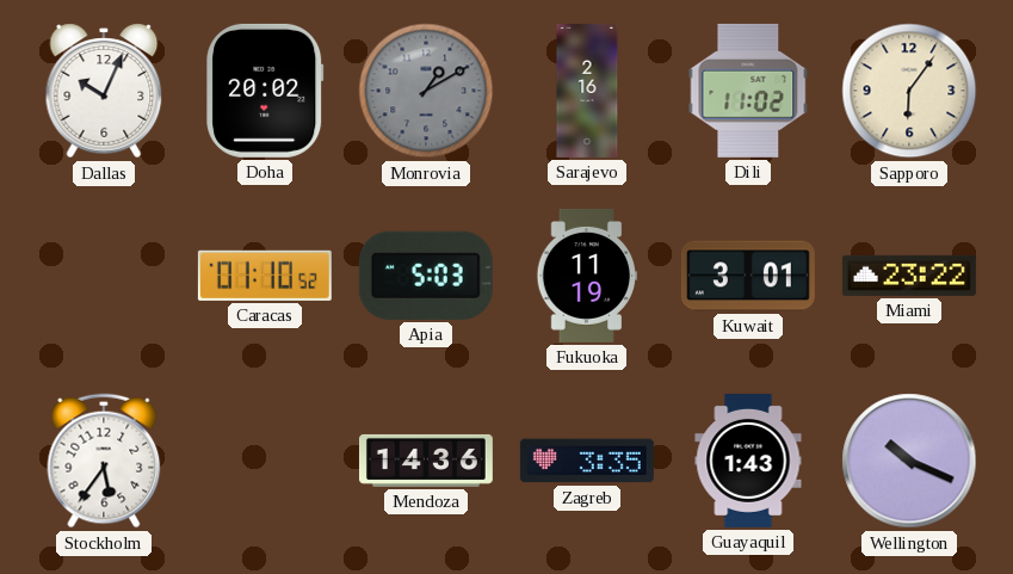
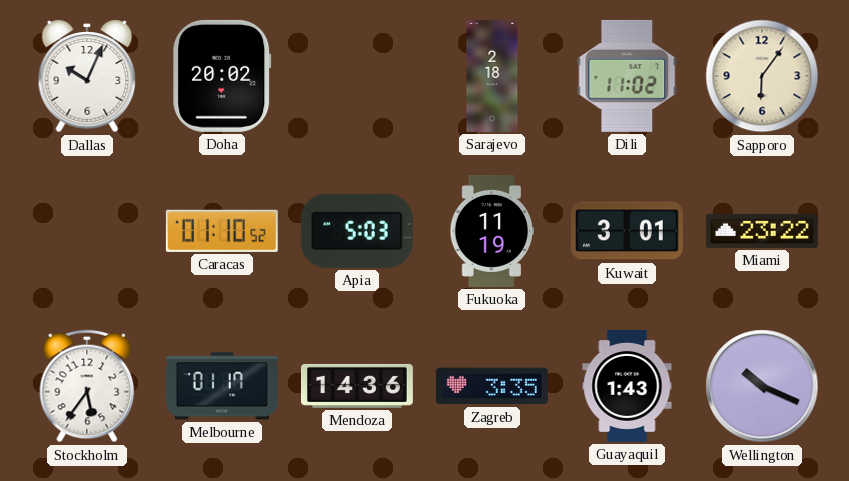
Monrovia: 1:10 -> none
Sarajevo: 2:16 -> 2:18
Melbourne: none -> 01:17
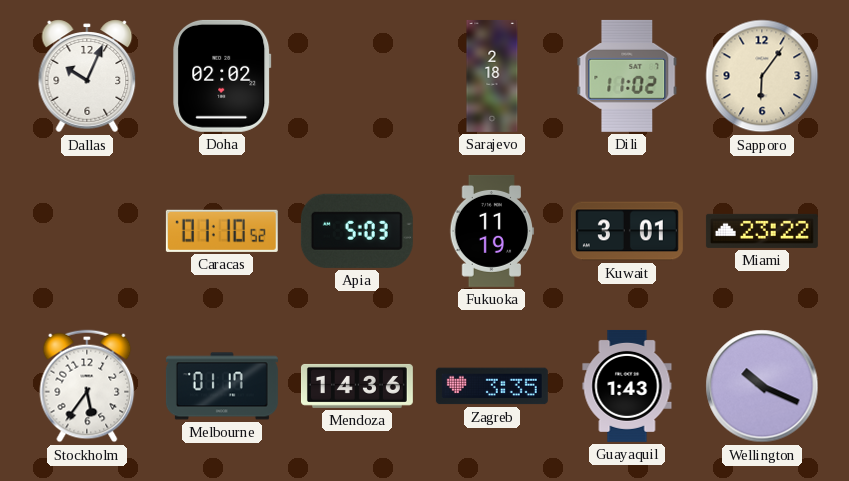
Doha: 20:02 -> 02:02
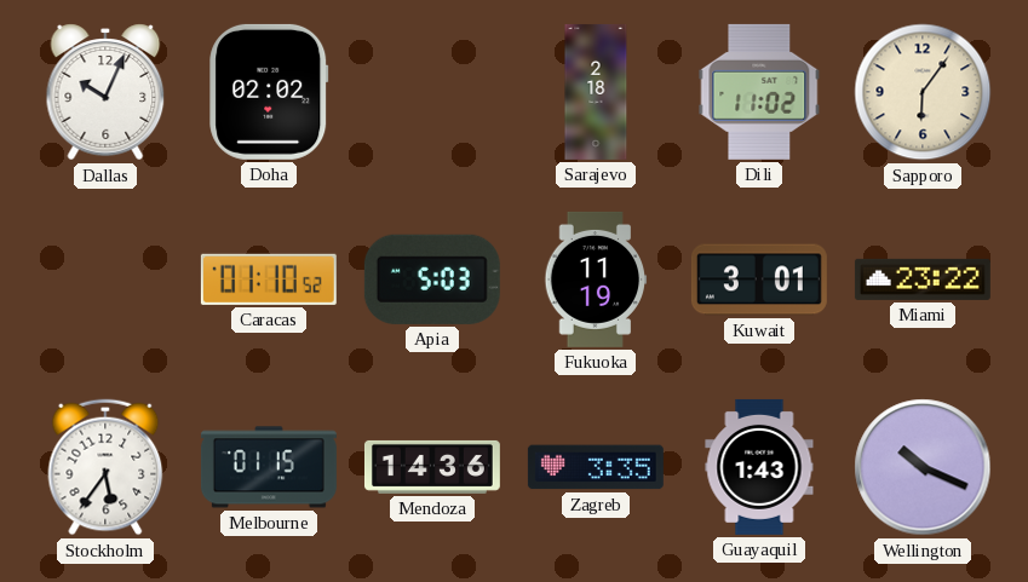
Melbourne: 01:17 -> 01:15
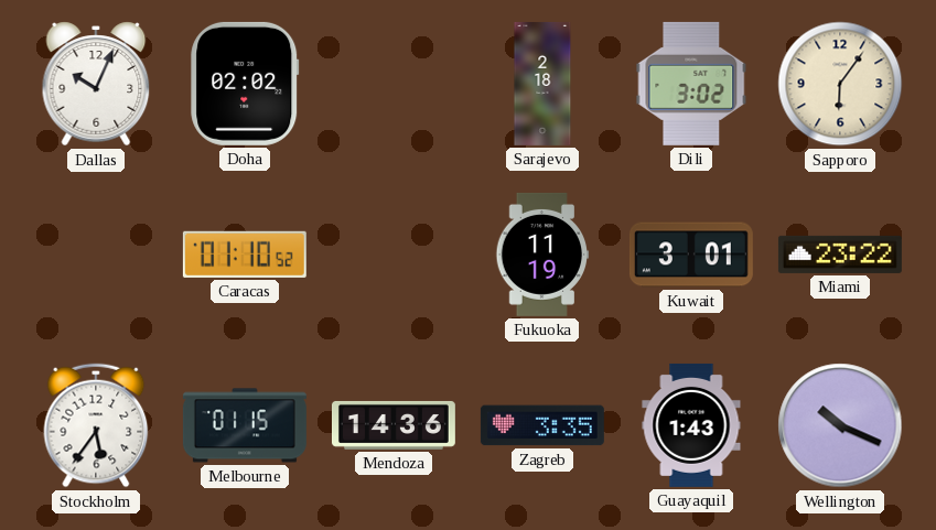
Dili: 11:02 -> 3:02
Apia: 5:03 -> none
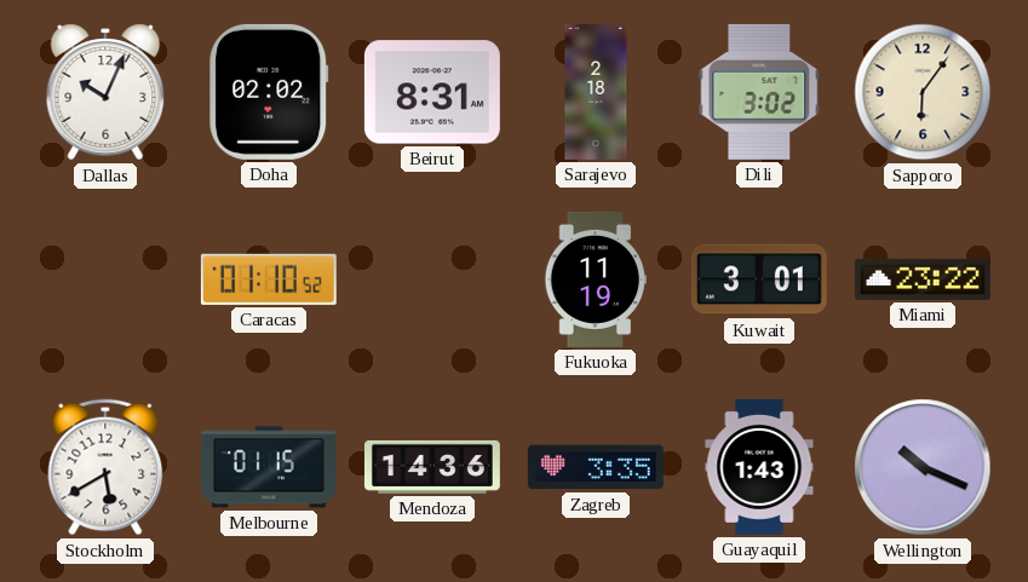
Beirut: none -> 8:31
Stockholm: 5:36 -> 5:40
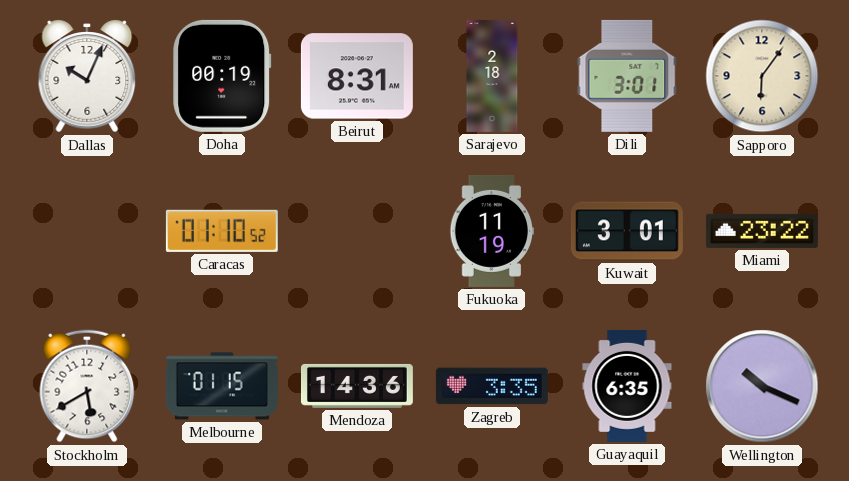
Doha: 02:02 -> 00:19
Dili: 3:02 -> 3:01
Guayaquil: 1:43 -> 6:35
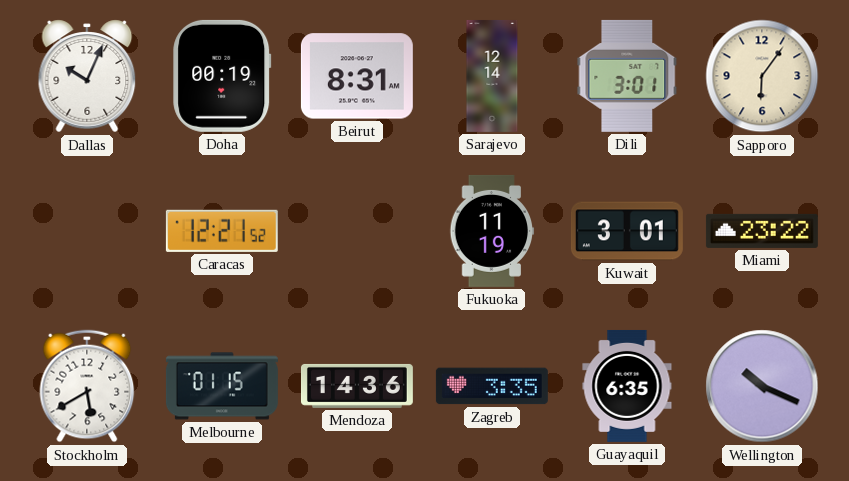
Sarajevo: 2:18 -> 12:14
Caracas: 01:10 -> 12:21
